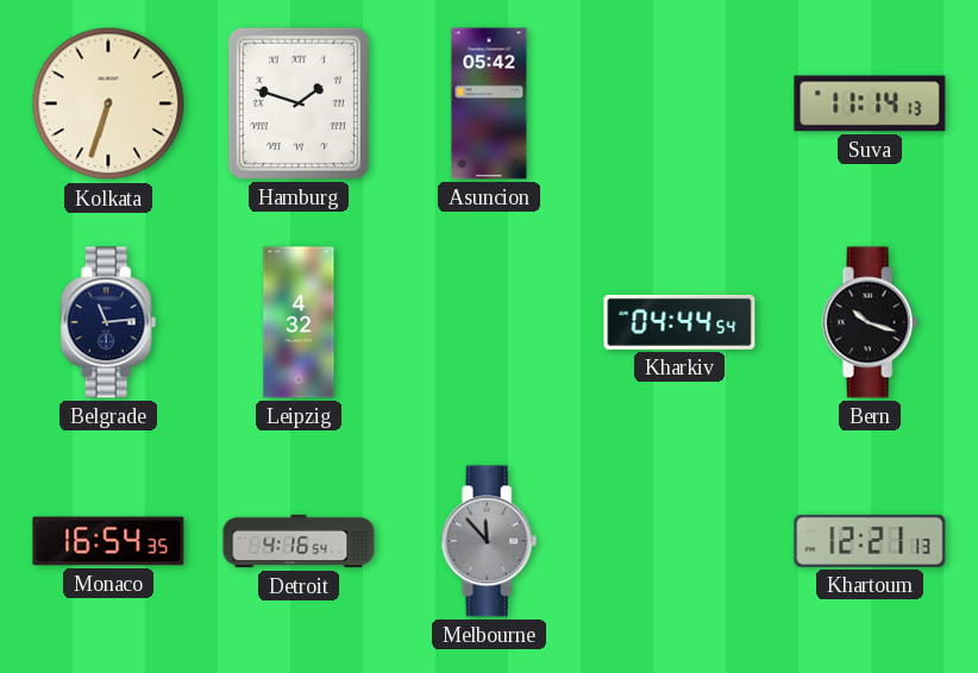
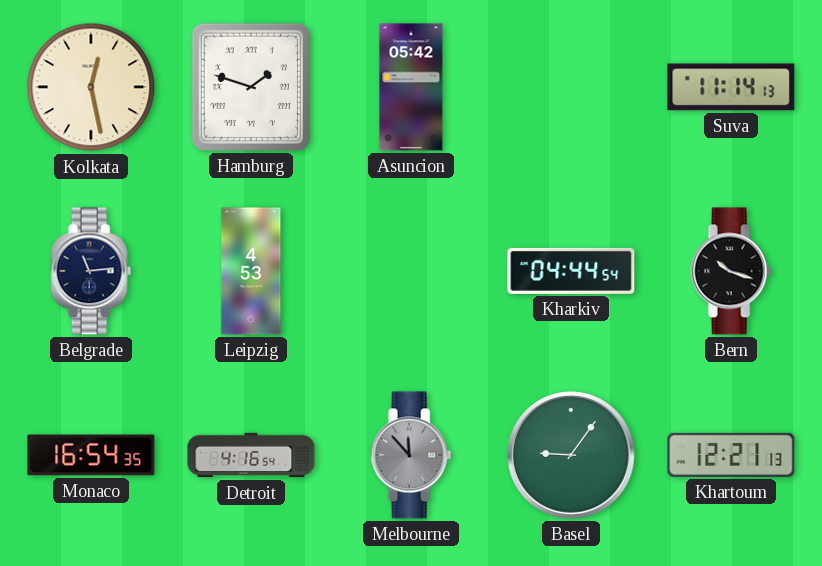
Kolkata: 6:33 -> 12:28
Leipzig: 4:32 -> 4:53
Basel: none -> 9:06
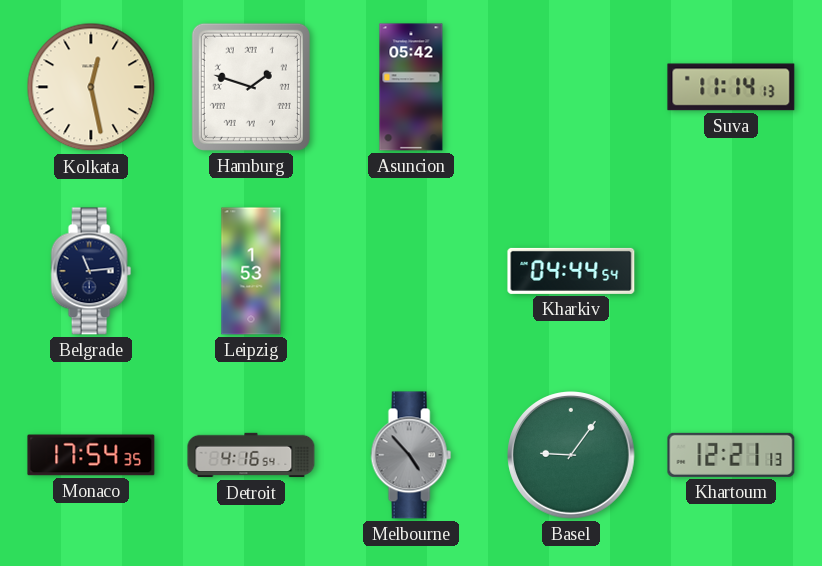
Leipzig: 4:53 -> 1:53
Bern: 10:18 -> none
Monaco: 16:54 -> 17:54
Melbourne: 11:53 -> 4:53
